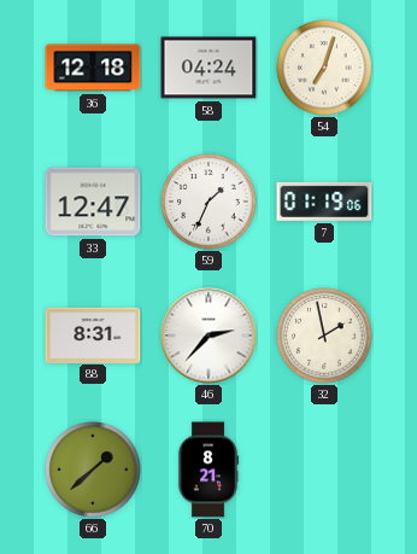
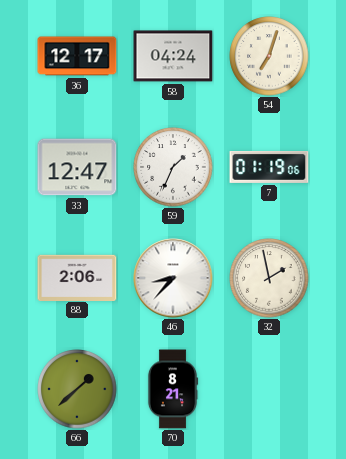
36: 12:18 -> 12:17
88: 8:31 -> 2:06
46: 2:37 -> 8:37
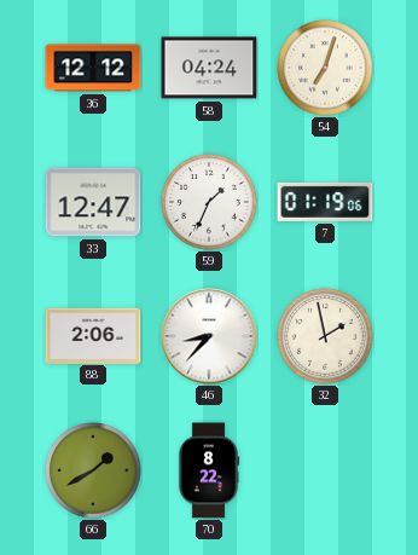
36: 12:17 -> 12:12
66: 1:38 -> 1:40
70: 8:21 -> 8:22
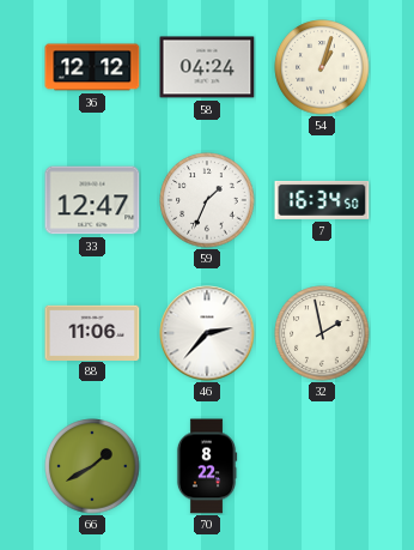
54: 7:03 -> 1:03
7: 01:19 -> 16:34
88: 2:06 -> 11:06
46: 8:37 -> 2:37
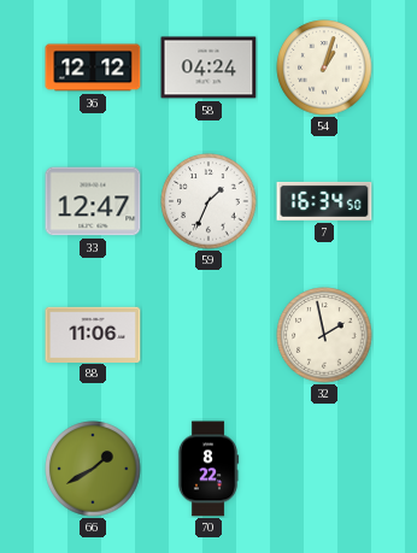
46: 2:37 -> none
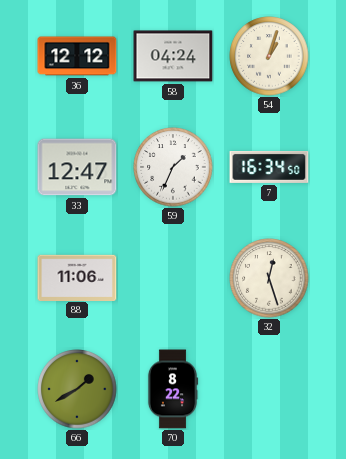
32: 1:58 -> 12:27
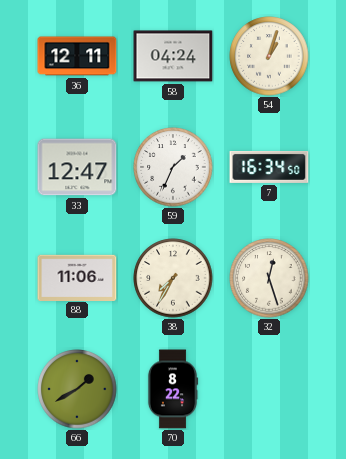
36: 12:12 -> 12:11
38: none -> 7:35
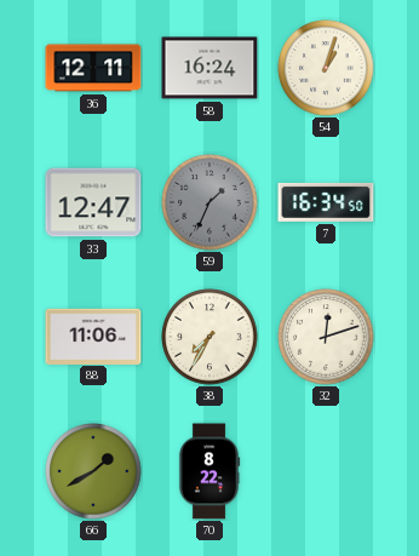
58: 04:24 -> 16:24
59 dial: white -> grey
32: 12:27 -> 12:12
